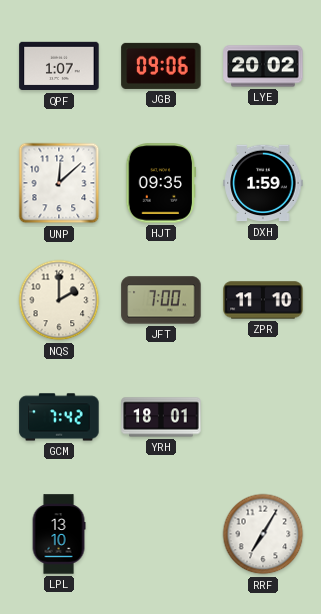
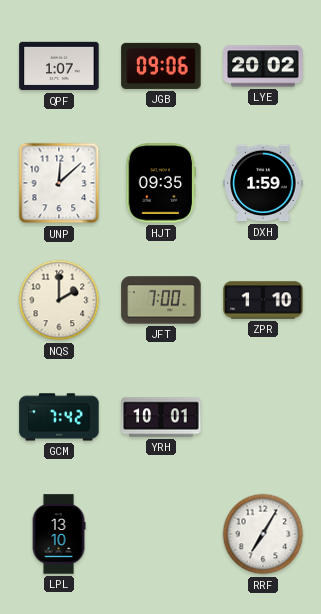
ZPR: 11:10 -> 1:10
YRH: 18:01 -> 10:01
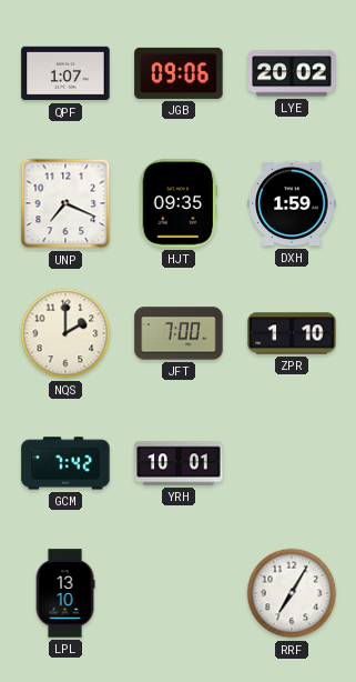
UNP: 12:08 -> 7:19
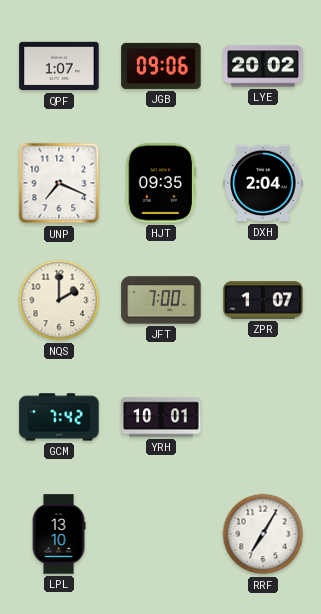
DXH: 1:59 -> 2:04
ZPR: 1:10 -> 1:07
